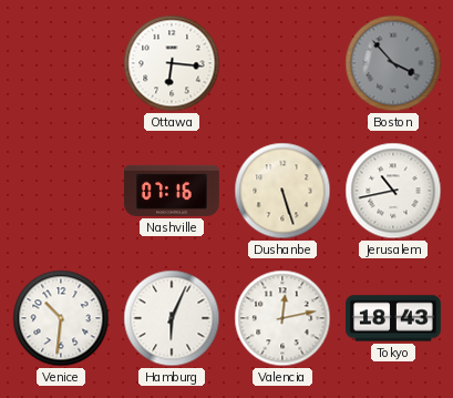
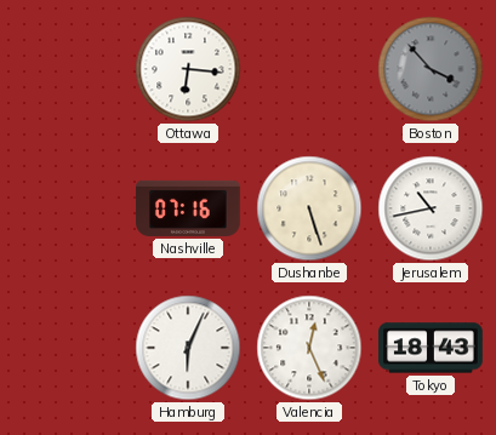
Venice: 10:31 -> none
Valencia: 12:13 -> 12:26
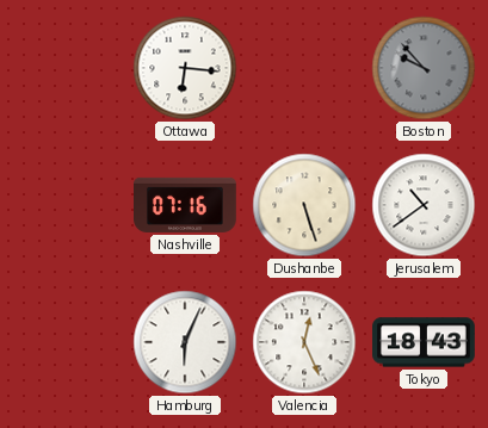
Boston: 3:53 -> 9:53
Jerusalem: 10:43 -> 10:39
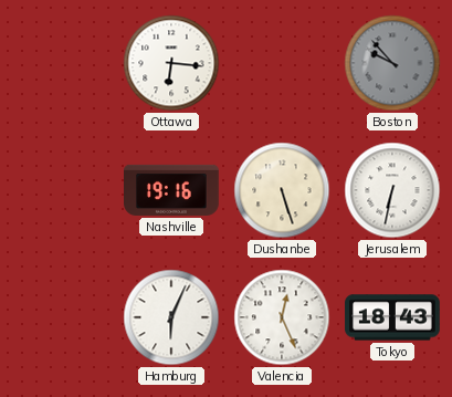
Nashville: 07:16 -> 19:16
Jerusalem: 10:39 -> 6:32
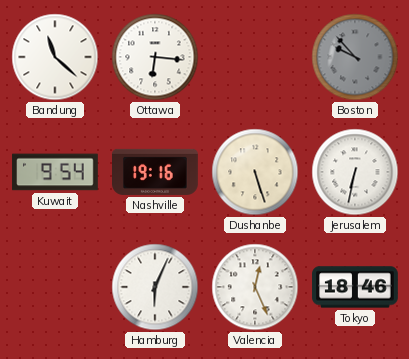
Bandung: none -> 11:22
Kuwait: none -> 9:54
Tokyo: 18:43 -> 18:46
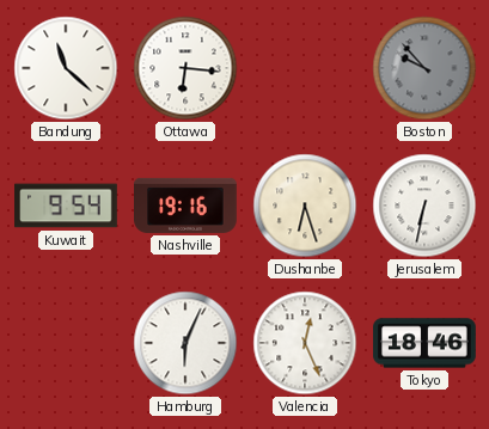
Dushanbe: 5:27 -> 6:27
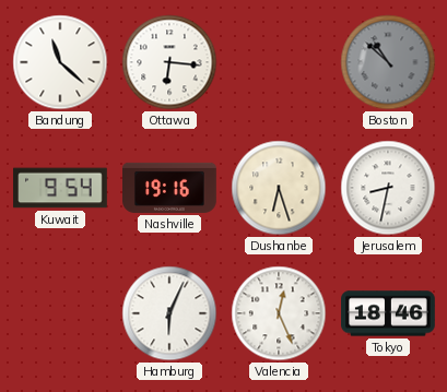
Boston: 9:53 -> 10:52
Jerusalem: 6:32 -> 8:32
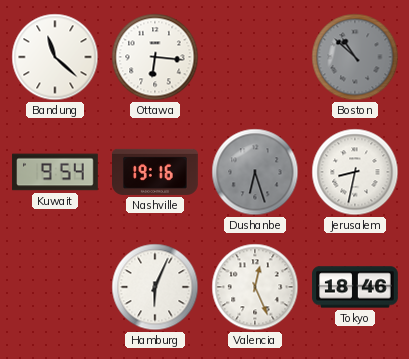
Dushanbe dial: cream -> grey
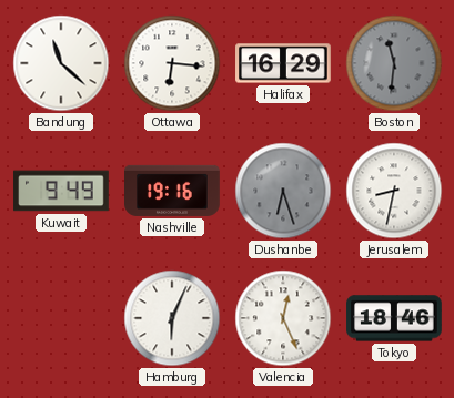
Halifax: none -> 16:29
Boston: 10:52 -> 11:31
Kuwait: 9:54 -> 9:49
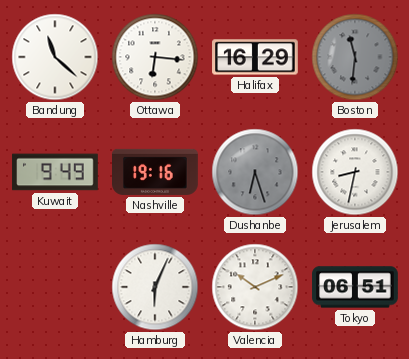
Valencia: 12:26 -> 10:11
Tokyo: 18:46 -> 06:51
